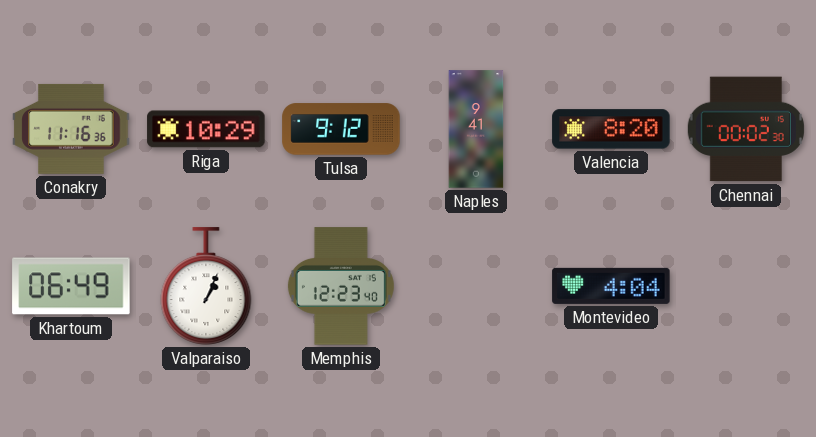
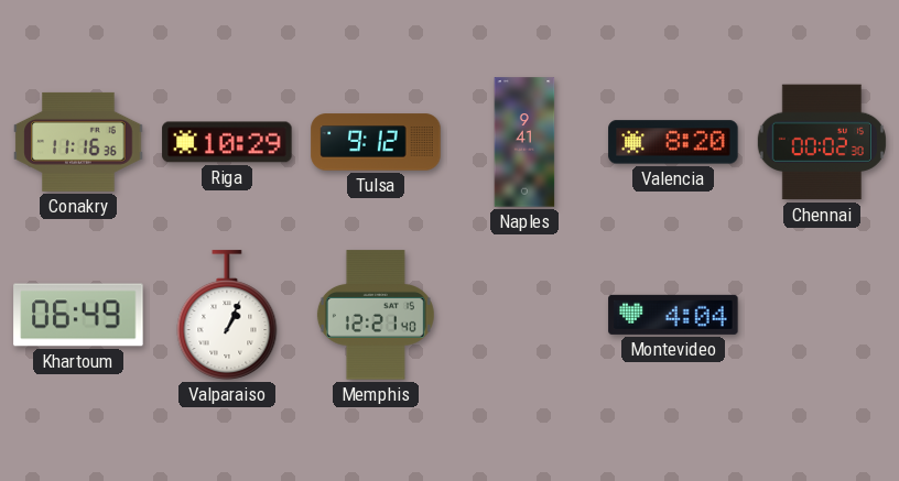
Memphis: 12:23 -> 12:21
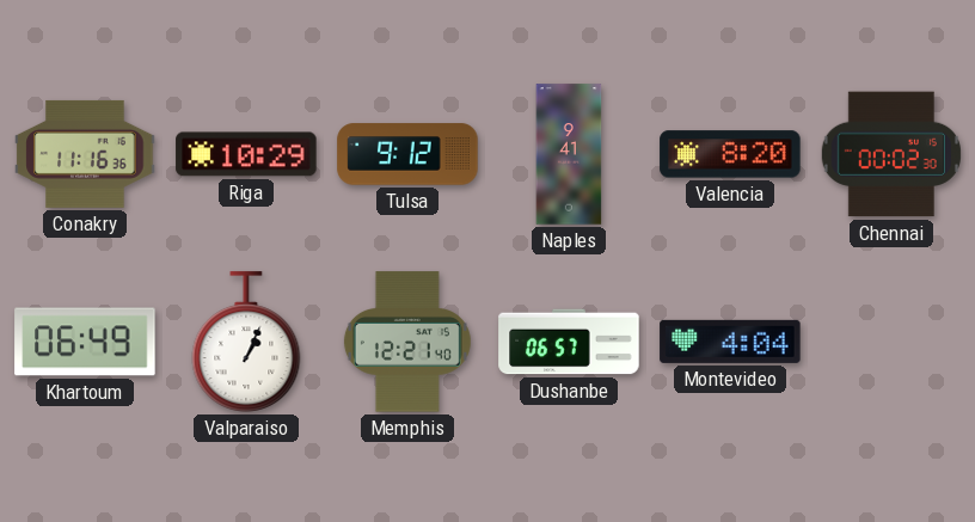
Dushanbe: none -> 06:57
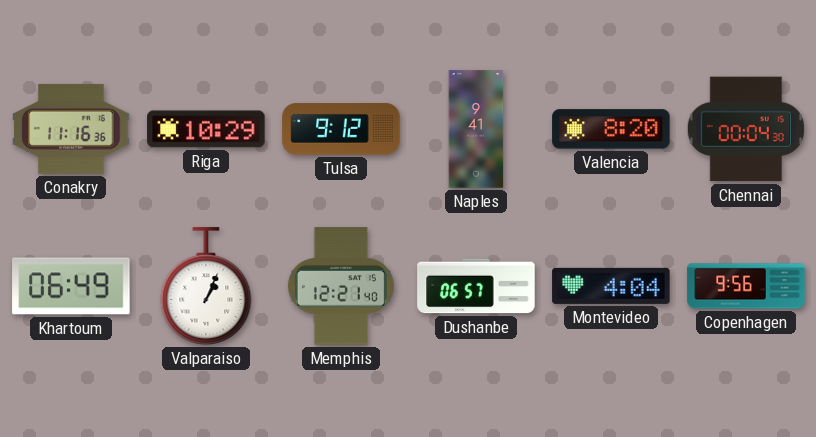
Chennai: 00:02 -> 00:04
Copenhagen: none -> 9:56
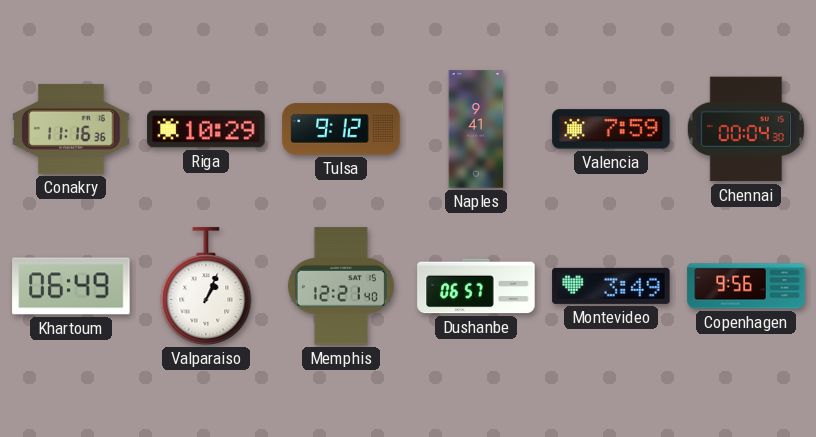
Valencia: 8:20 -> 7:59
Montevideo: 4:04 -> 3:49
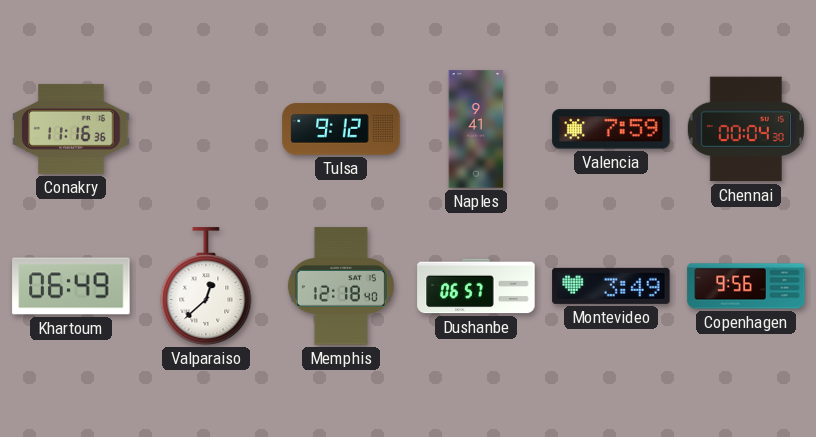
Riga: 10:29 -> none
Valparaiso: 1:04 -> 12:38
Memphis: 12:21 -> 12:18
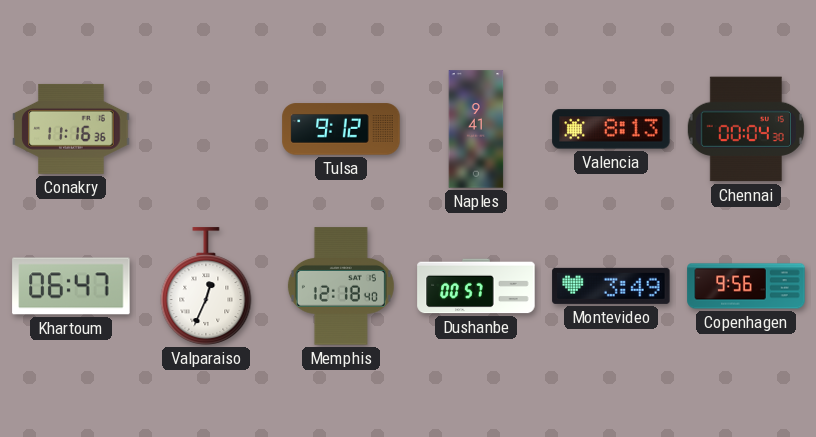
Valencia: 7:59 -> 8:13
Khartoum: 06:49 -> 06:47
Valparaiso: 12:38 -> 12:34
Dushanbe: 06:57 -> 00:57
